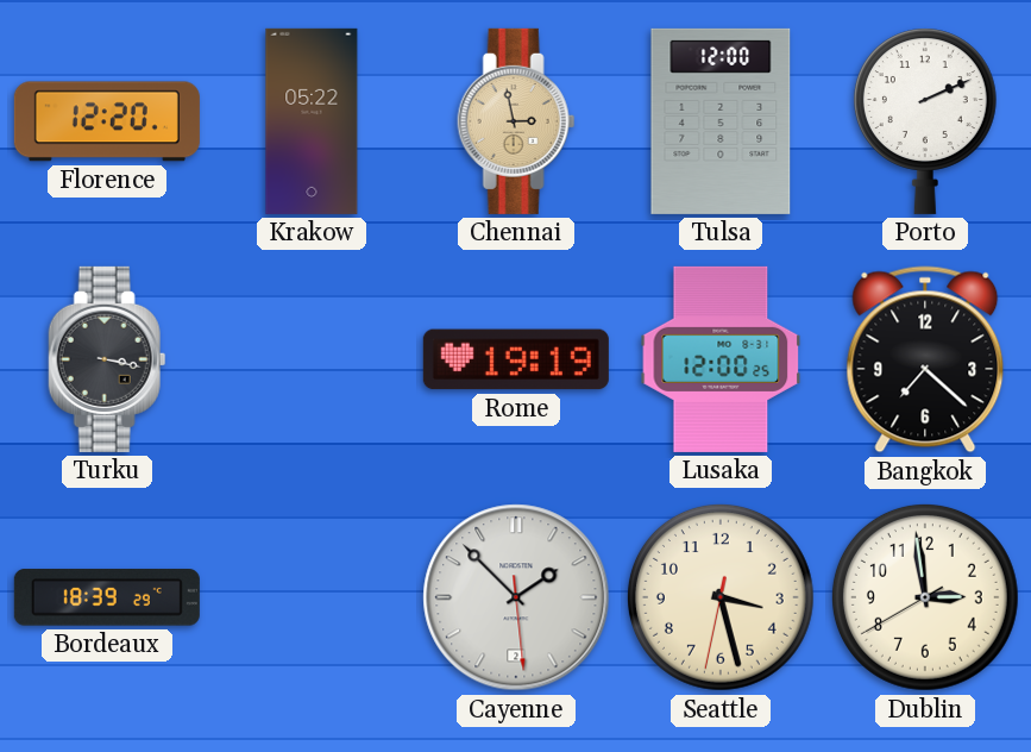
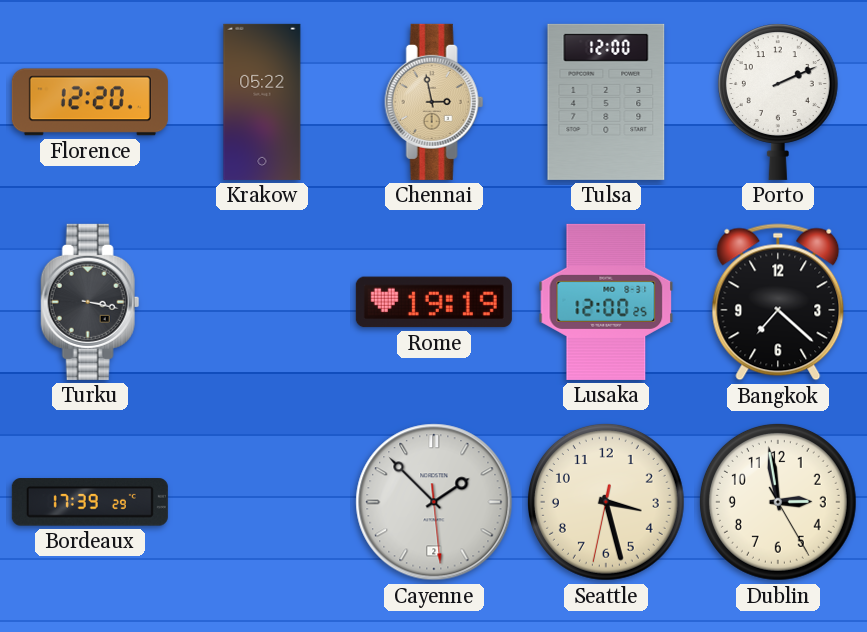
Bordeaux: 18:39 -> 17:39
Dublin: 2:58:40 -> 2:58:25
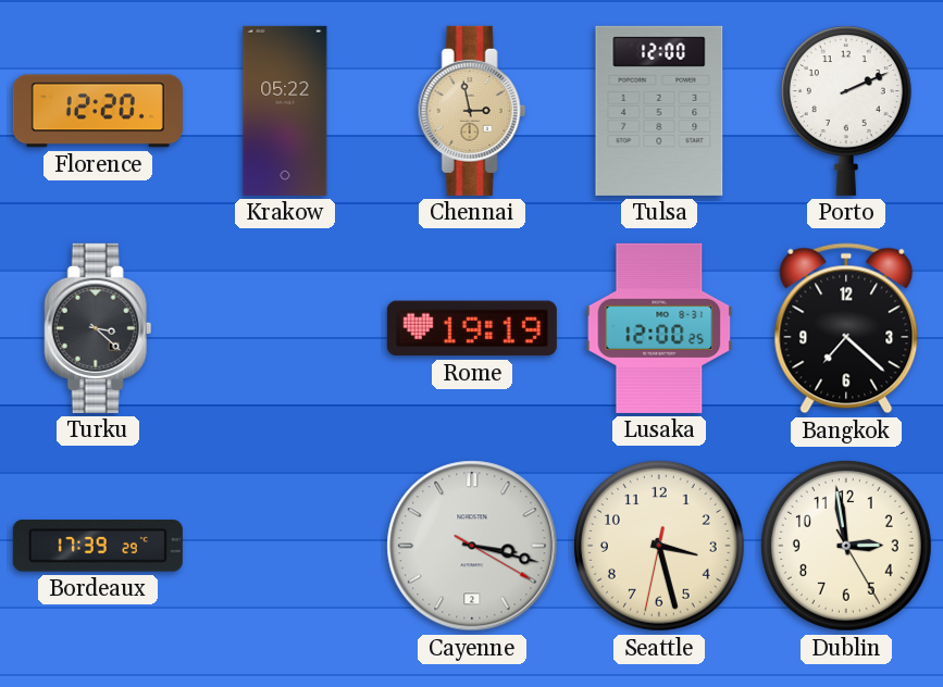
Turku: 3:17 -> 3:22
Cayenne: 1:52 -> 3:17
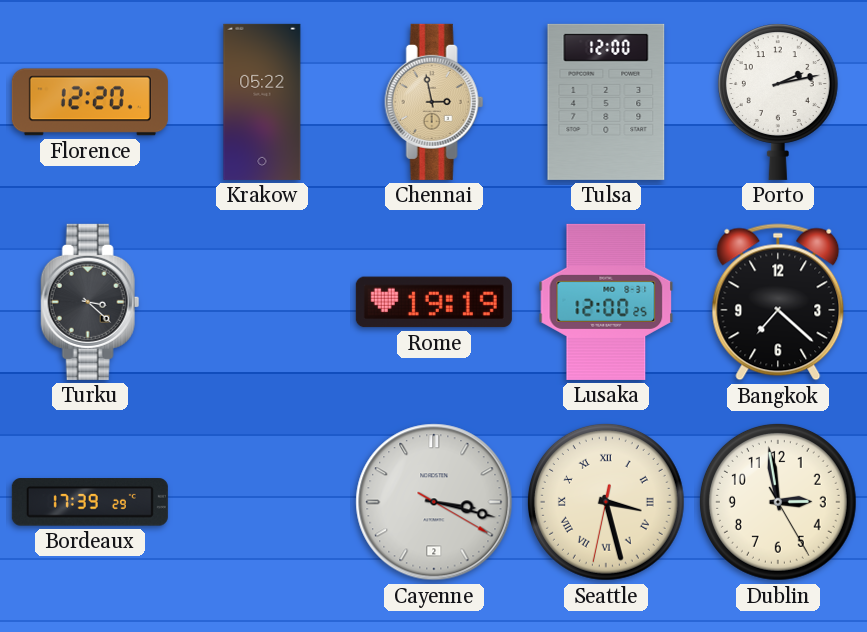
Porto: 2:11 -> 2:13
Seattle numerals: Arabic -> Roman
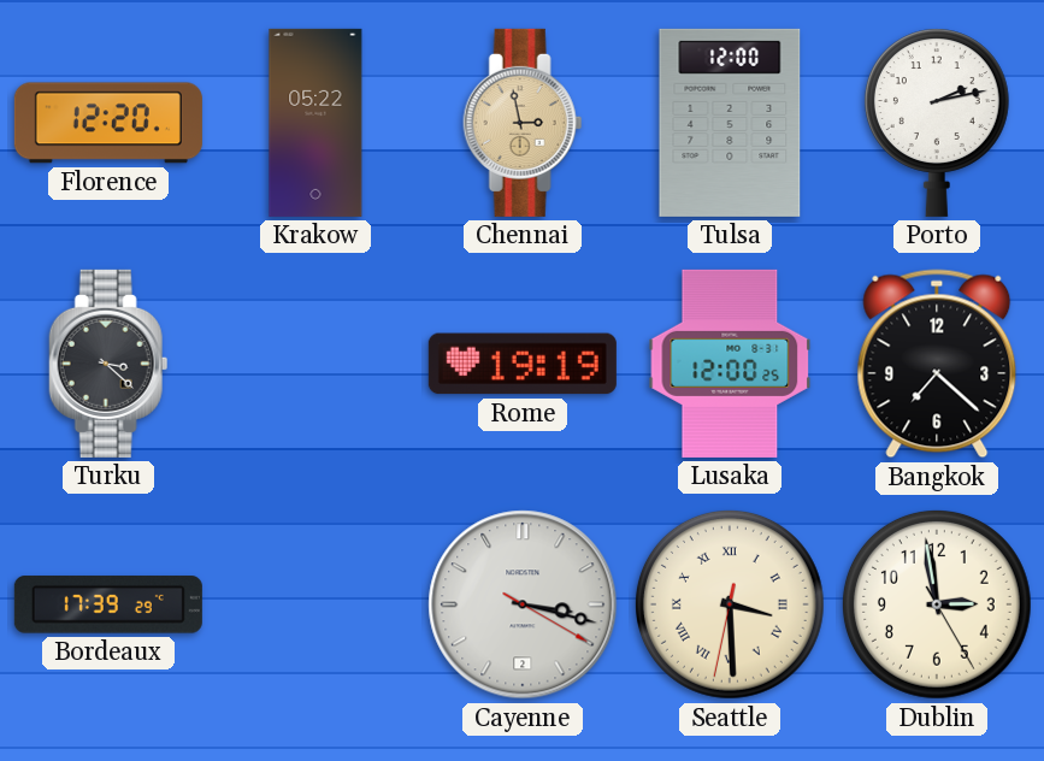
Seattle: 3:27 -> 3:29
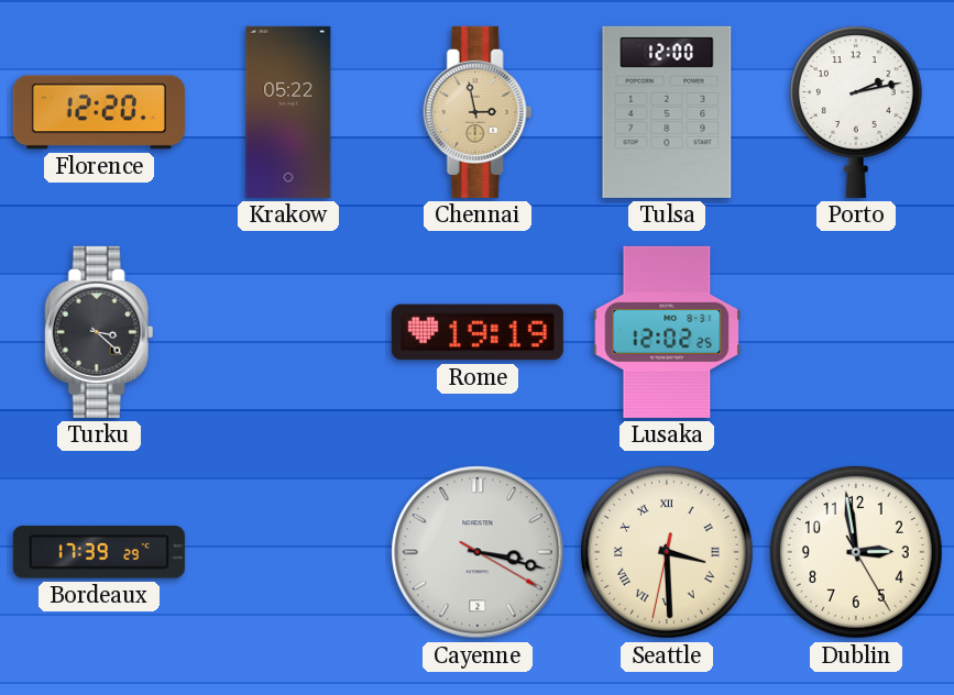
Lusaka: 12:00 -> 12:02
Bangkok: 7:22 -> none
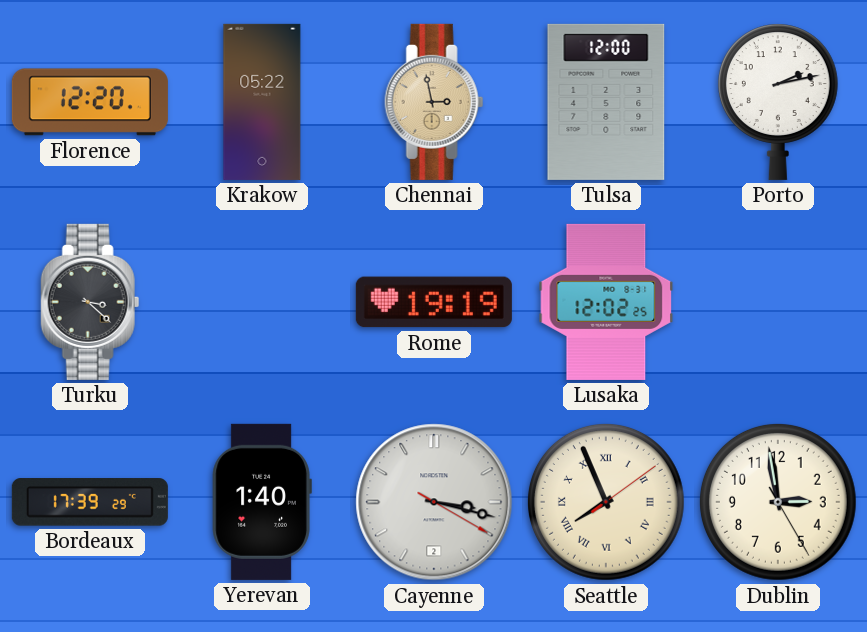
Yerevan: none -> 1:40
Seattle: 3:29 -> 7:56
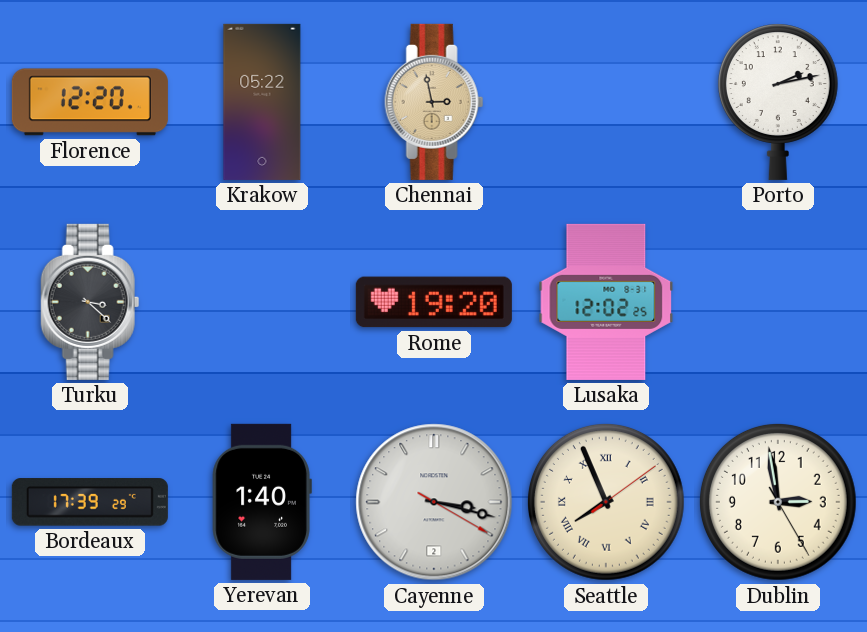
Tulsa: 12:00 -> none
Rome: 19:19 -> 19:20
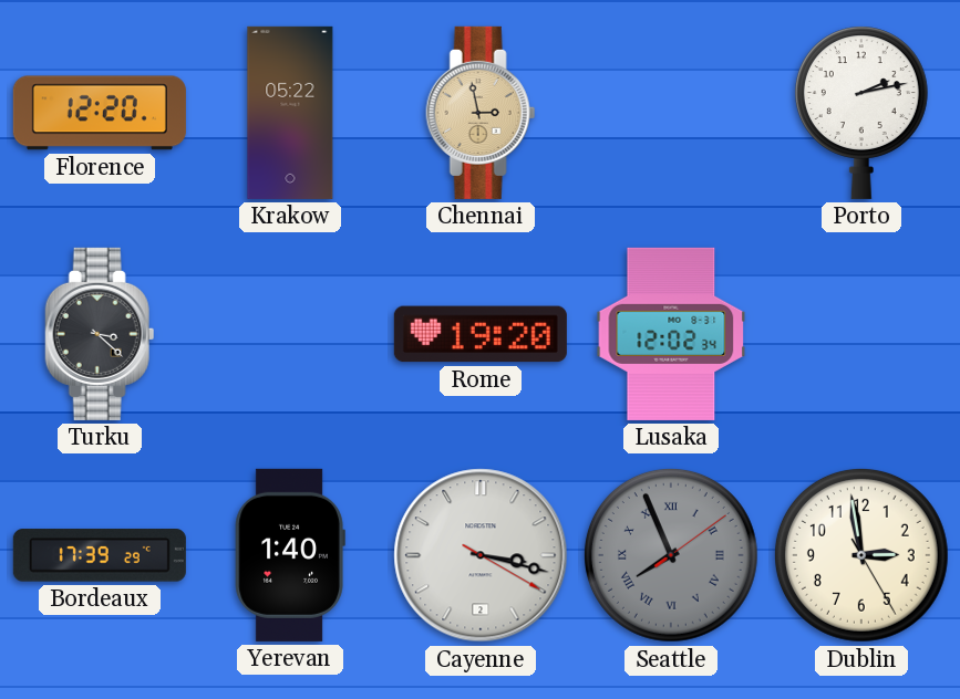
Lusaka: 12:02:25 -> 12:02:34
Seattle dial: cream -> grey
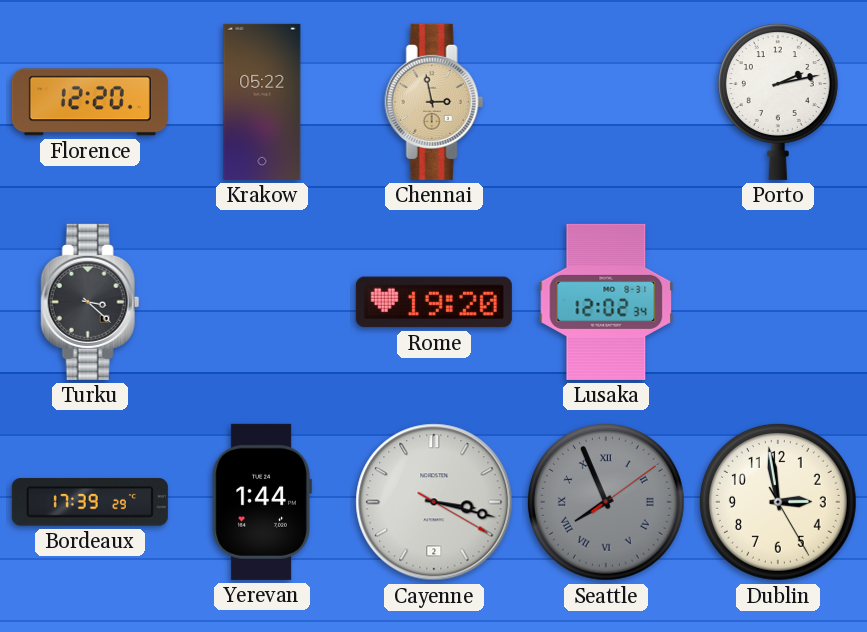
Yerevan: 1:40 -> 1:44
